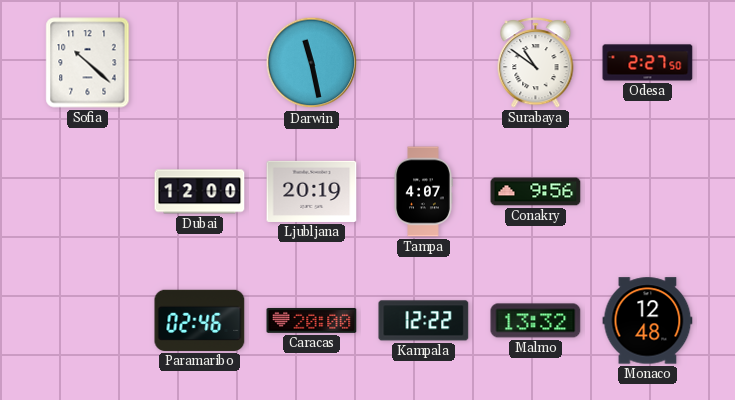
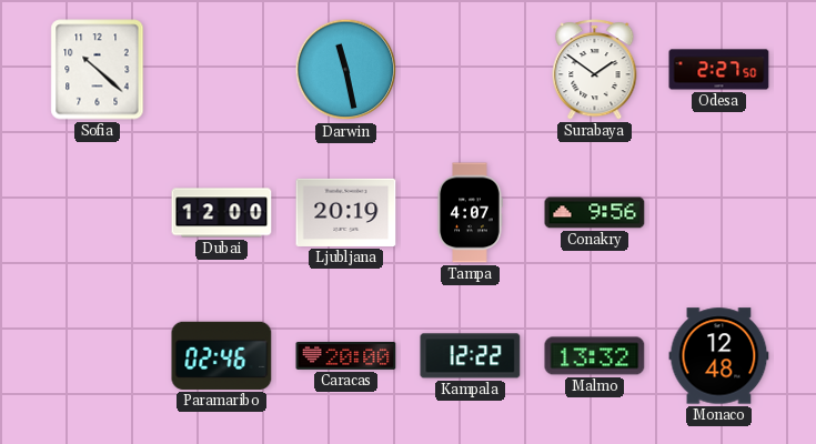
Surabaya: 10:51 -> 1:51
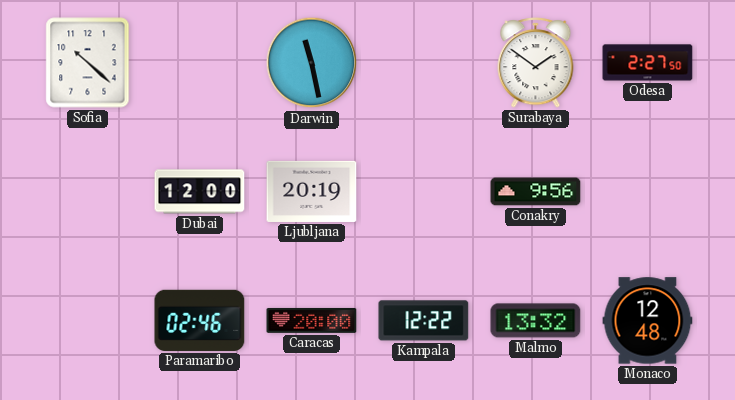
Tampa: 4:07 -> none
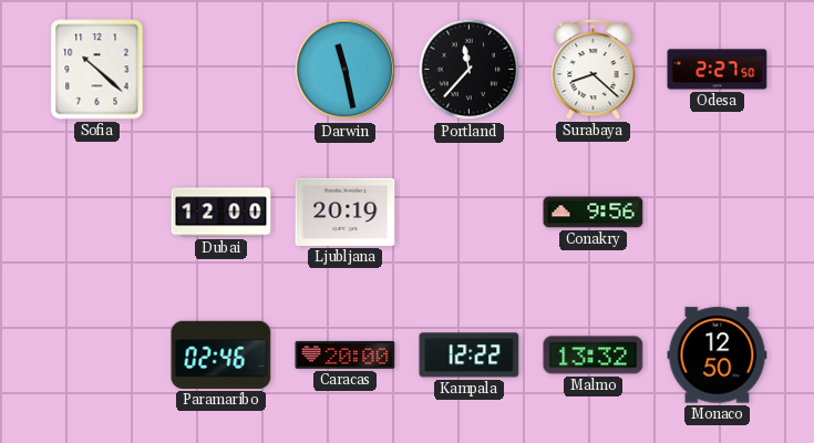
Portland: none -> 11:37
Surabaya: 1:51 -> 8:22
Monaco: 12:48 -> 12:50
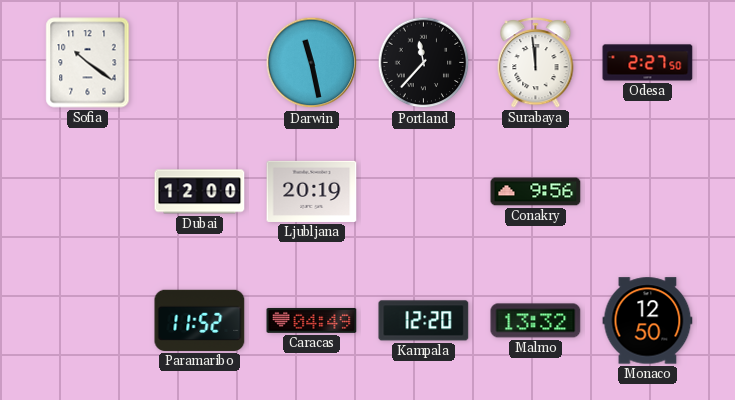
Sofia: 10:22 -> 10:21
Surabaya: 8:22 -> 11:59
Paramaribo: 02:46 -> 11:52
Caracas: 20:00 -> 04:49
Kampala: 12:22 -> 12:20
